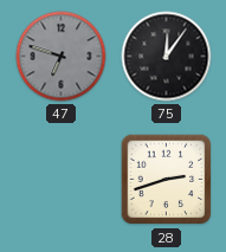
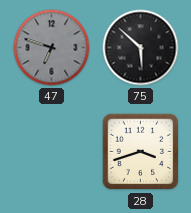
75: 12:06 -> 5:52
28: 2:42 -> 3:42
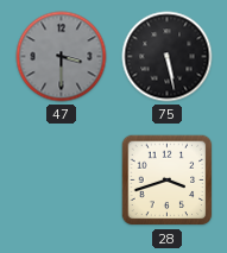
47: 6:48 -> 3:30
75: 5:52 -> 5:28
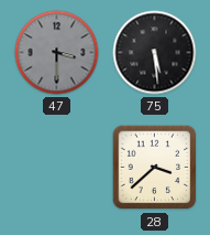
75: 5:28 -> 5:29
28: 3:42 -> 3:38
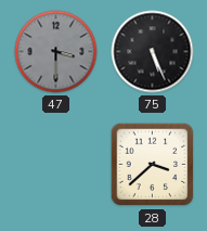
75: 5:29 -> 5:26
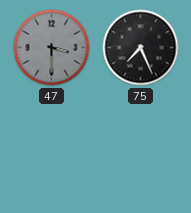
75: 5:26 -> 7:26
28: 3:38 -> none
